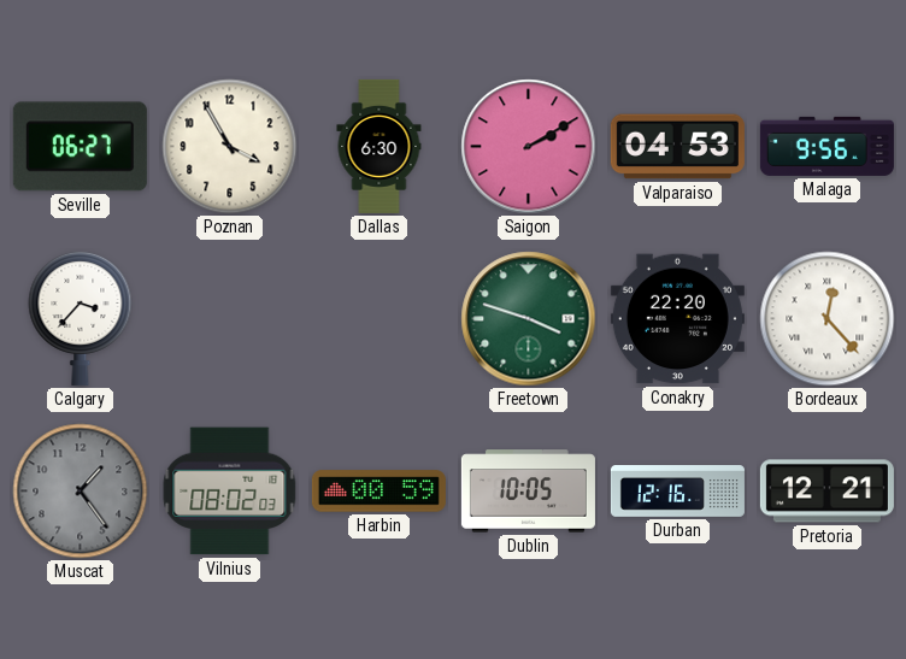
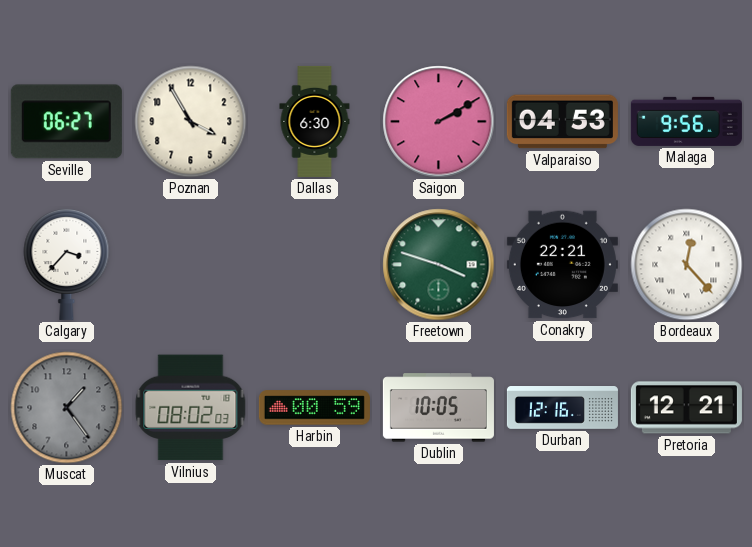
Conakry: 22:20 -> 22:21
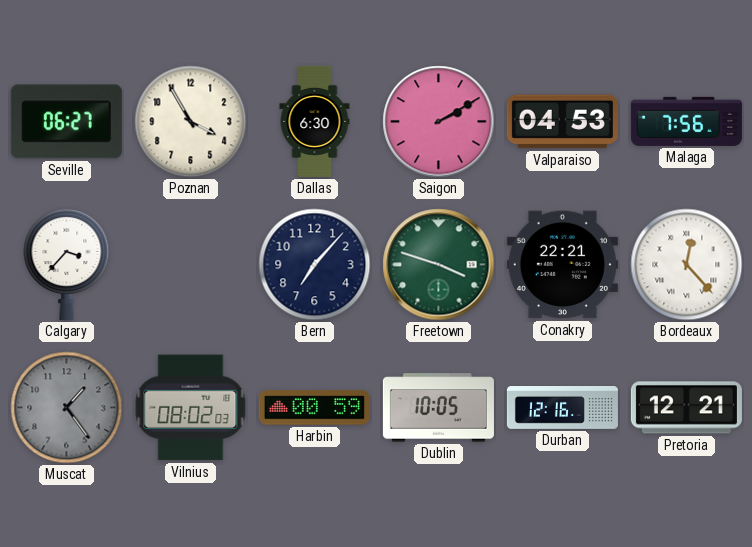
Malaga: 9:56 -> 7:56
Bern: none -> 7:07
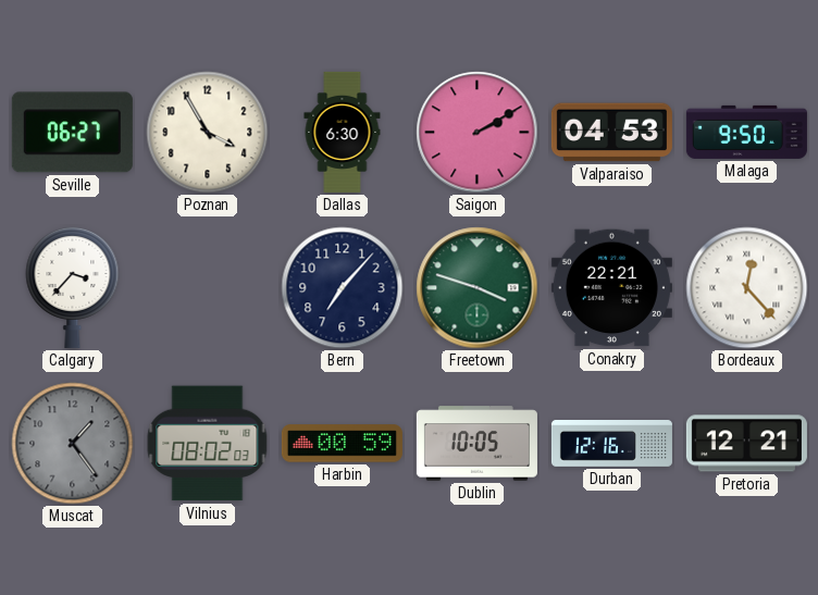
Malaga: 7:56 -> 9:50
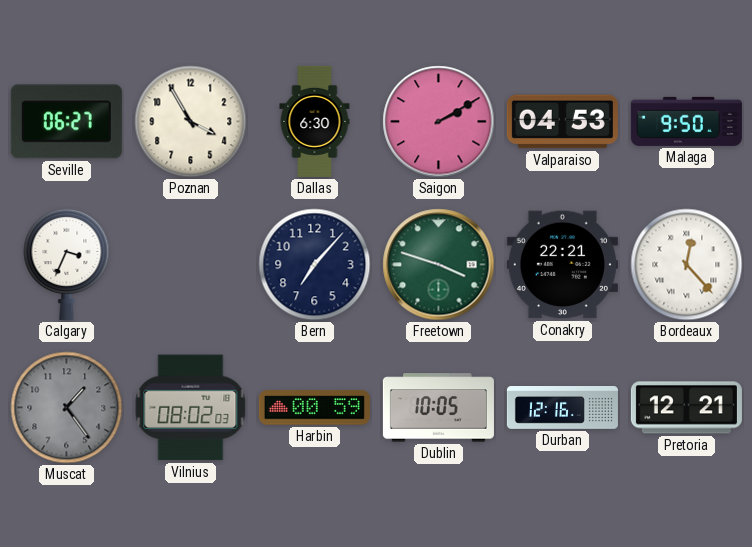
Calgary: 3:37 -> 3:34
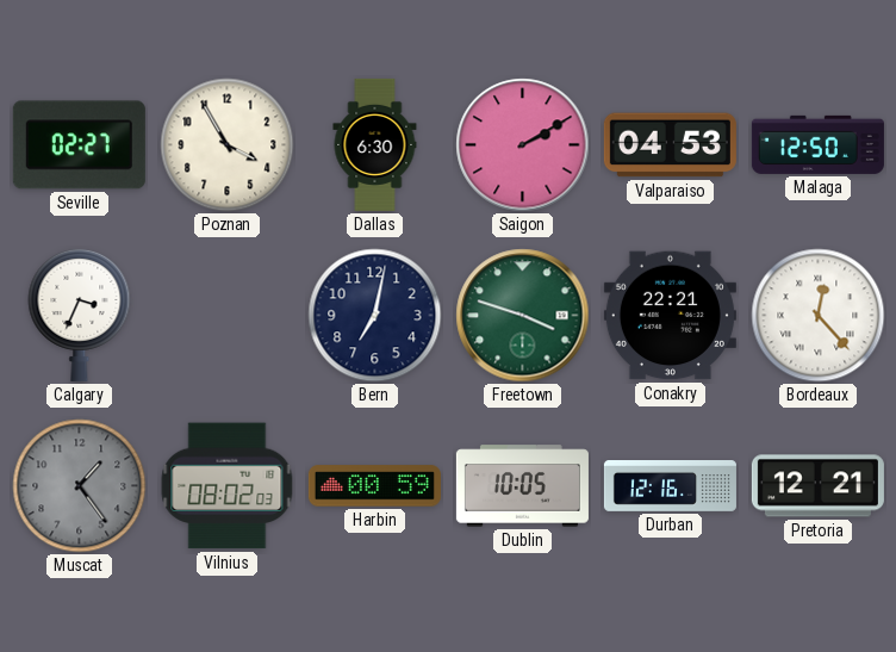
Seville: 06:27 -> 02:27
Malaga: 9:50 -> 12:50
Bern: 7:07 -> 7:02
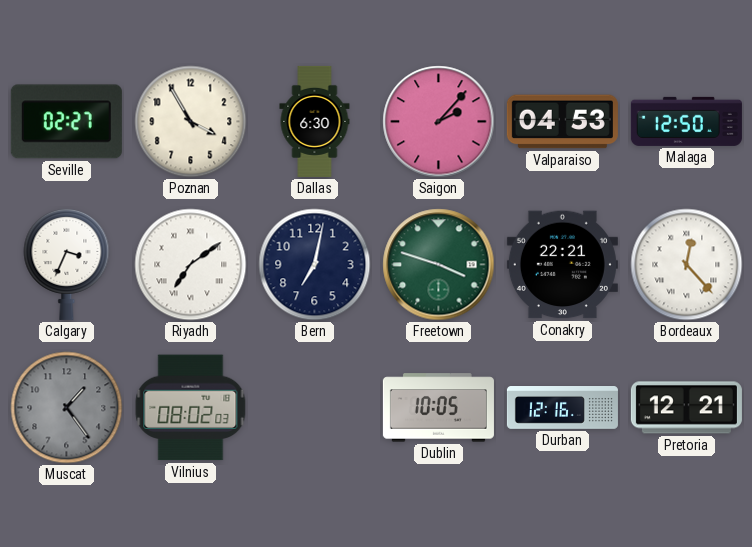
Saigon: 2:10 -> 2:07
Riyadh: none -> 7:09
Harbin: 00:59 -> none
